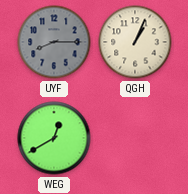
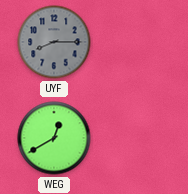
QGH: 1:04 -> none
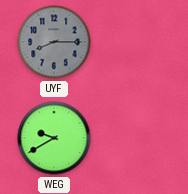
WEG: 12:40 -> 9:40
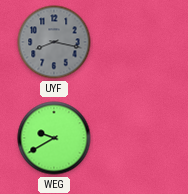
UYF: 8:15 -> 8:17
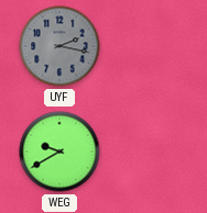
UYF: 8:17 -> 2:17
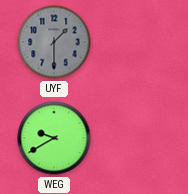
UYF: 2:17 -> 1:30
